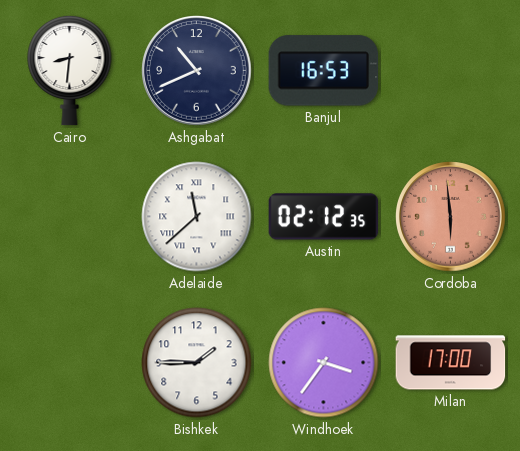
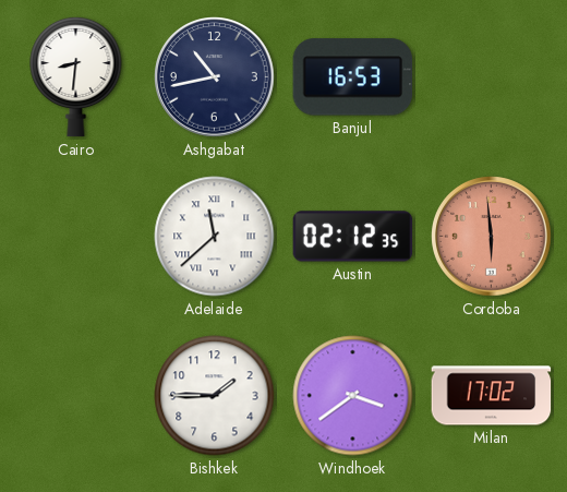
Ashgabat: 10:41 -> 10:43
Windhoek: 3:36 -> 3:39
Milan: 17:00 -> 17:02
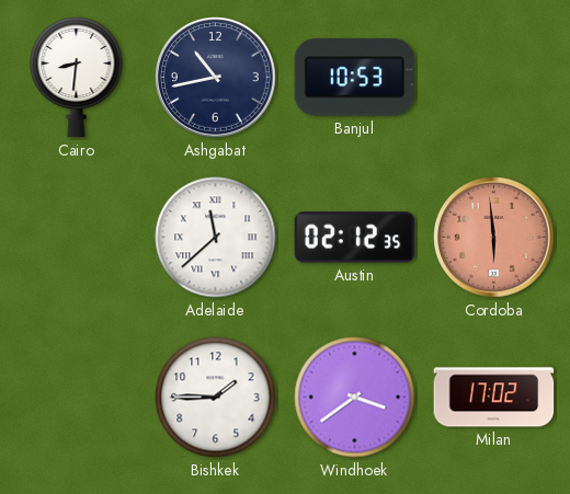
Banjul: 16:53 -> 10:53
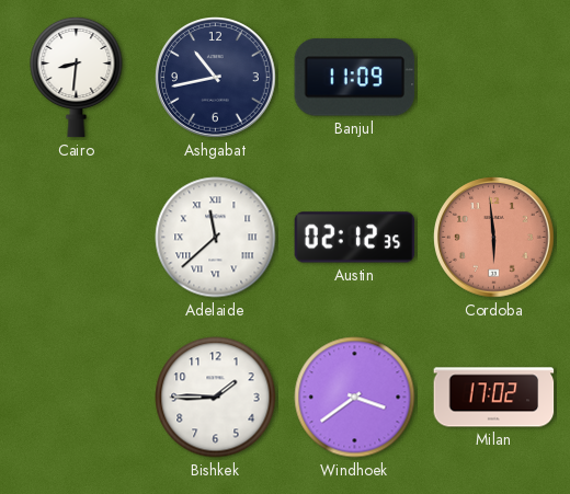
Banjul: 10:53 -> 11:09
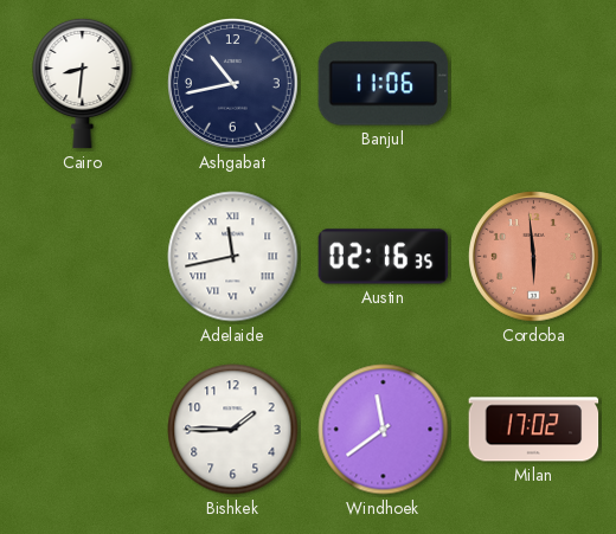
Banjul: 11:09 -> 11:06
Adelaide: 11:38 -> 11:43
Austin: 02:12 -> 02:16
Windhoek: 3:39 -> 11:39
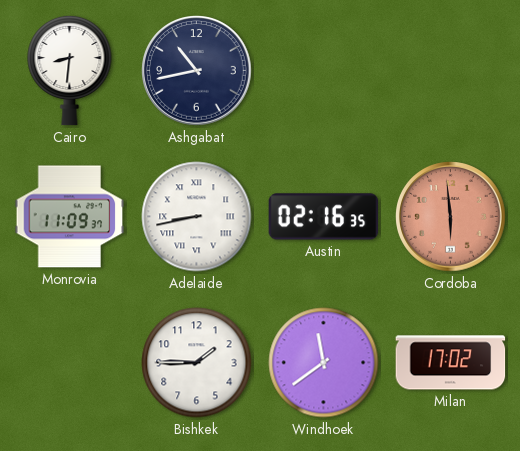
Banjul: 11:06 -> none
Monrovia: none -> 11:09
Adelaide: 11:43 -> 8:43
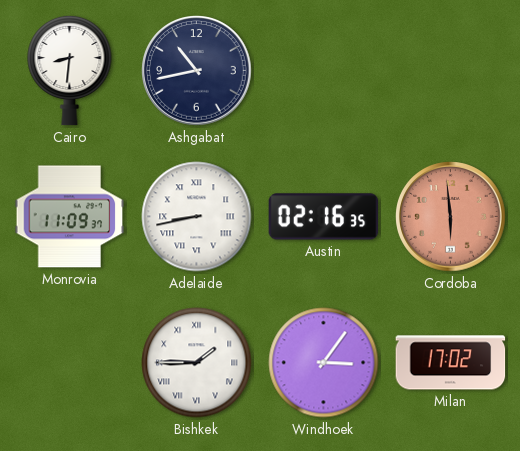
Bishkek numerals: Arabic -> Roman
Windhoek: 11:39 -> 3:06
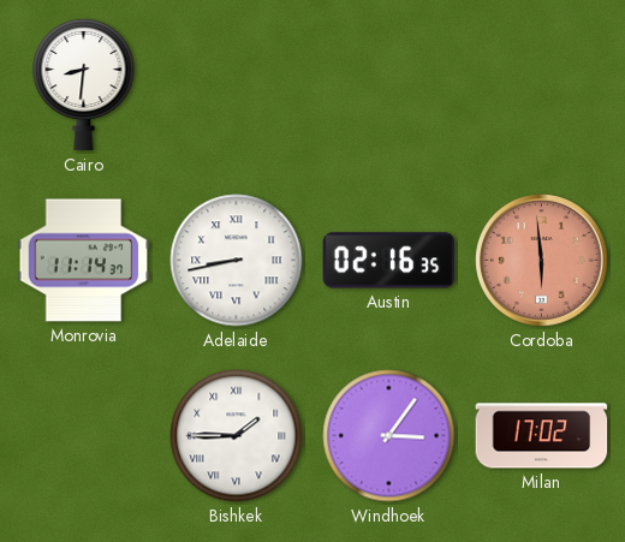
Ashgabat: 10:43 -> none
Monrovia: 11:09 -> 11:14
